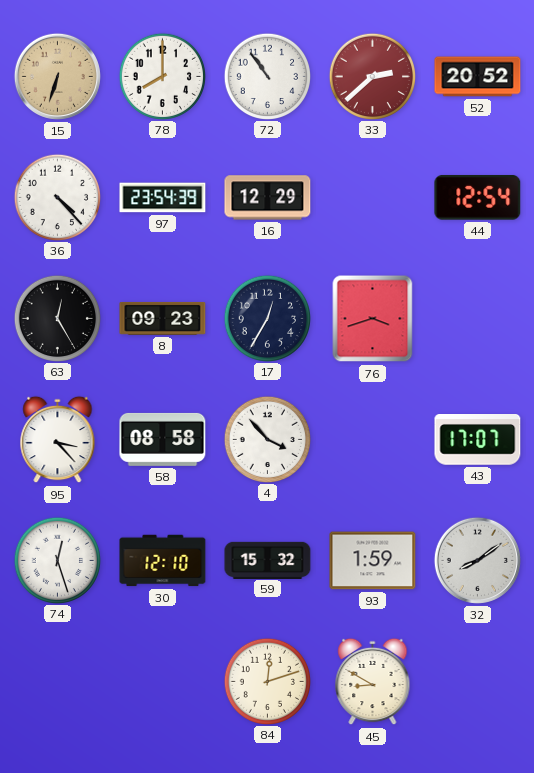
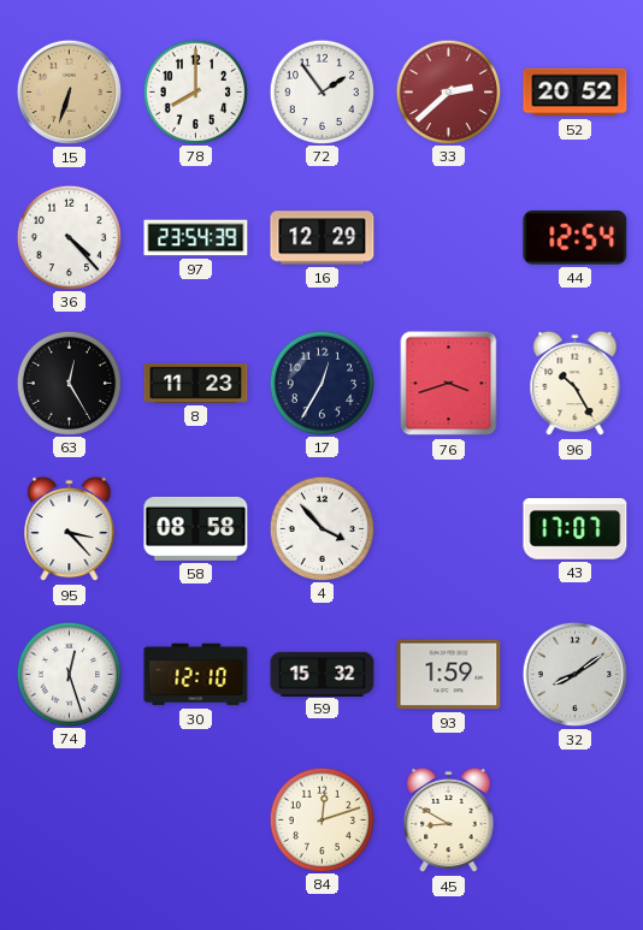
72: 10:54 -> 1:54
8: 09:23 -> 11:23
96: none -> 10:25
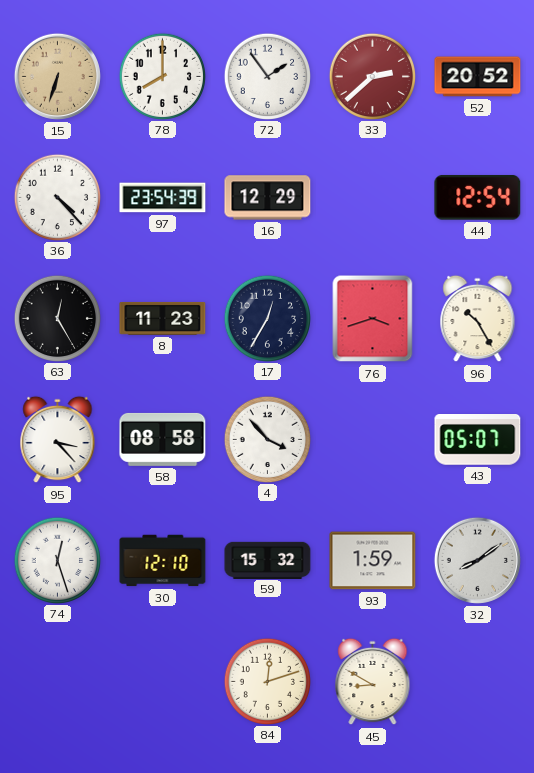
43: 17:07 -> 05:07
